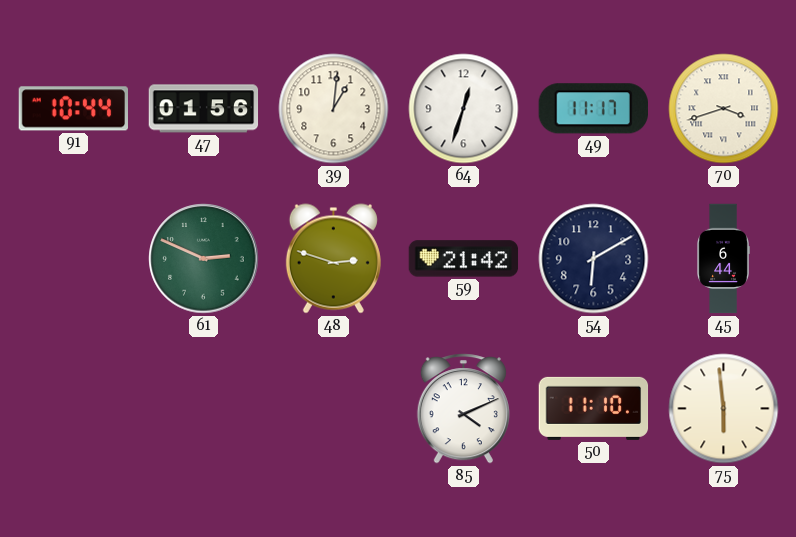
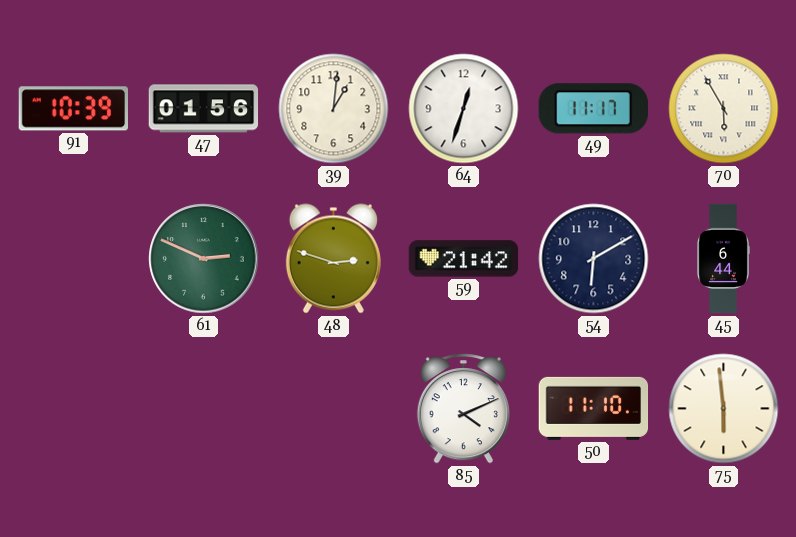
91: 10:44 -> 10:39
70: 3:42 -> 5:55
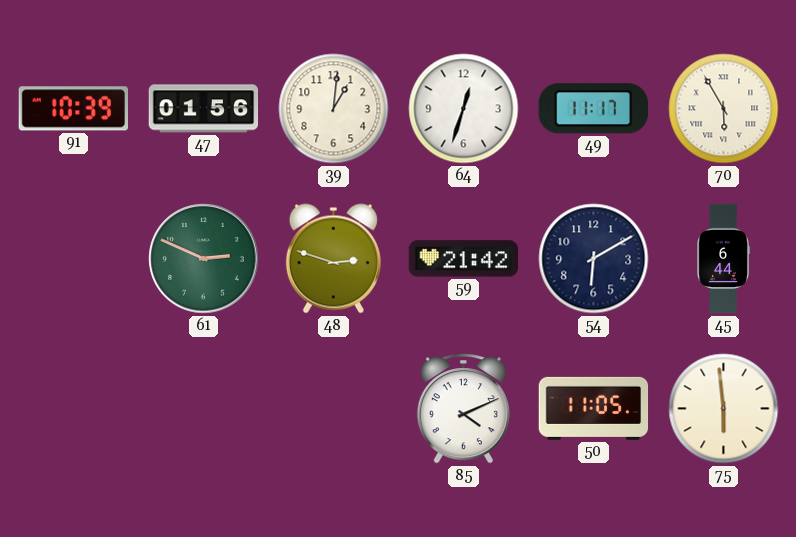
50: 11:10 -> 11:05
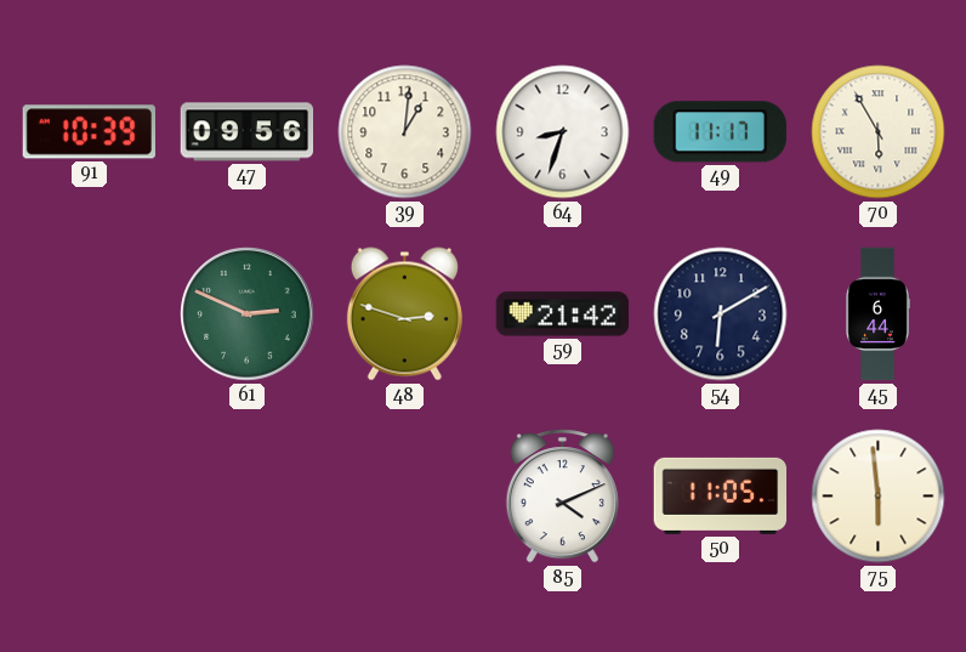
47: 01:56 -> 09:56
64: 12:33 -> 8:33
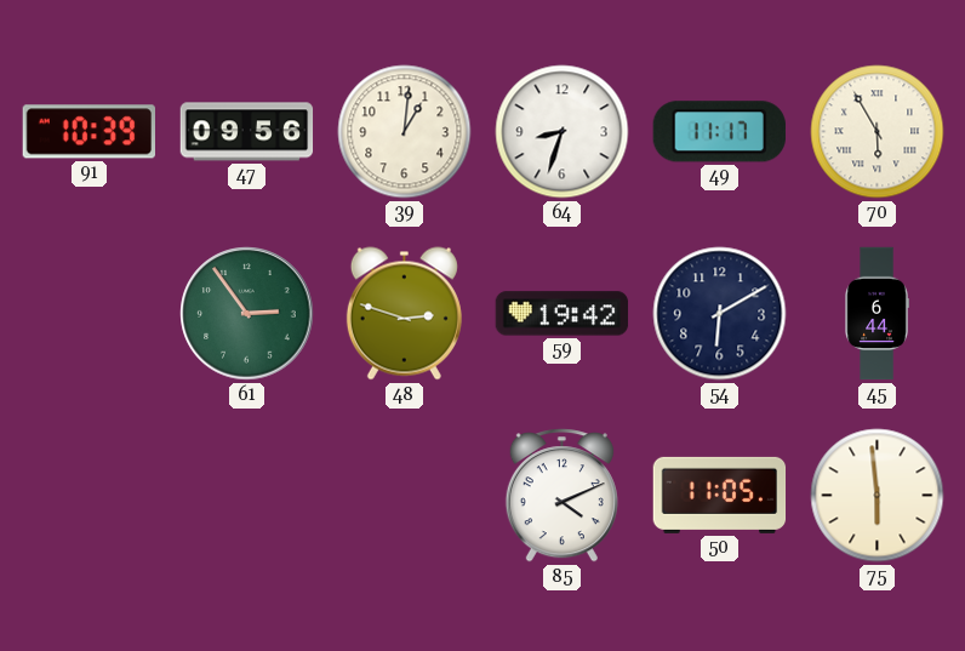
61: 2:49 -> 2:54
59: 21:42 -> 19:42
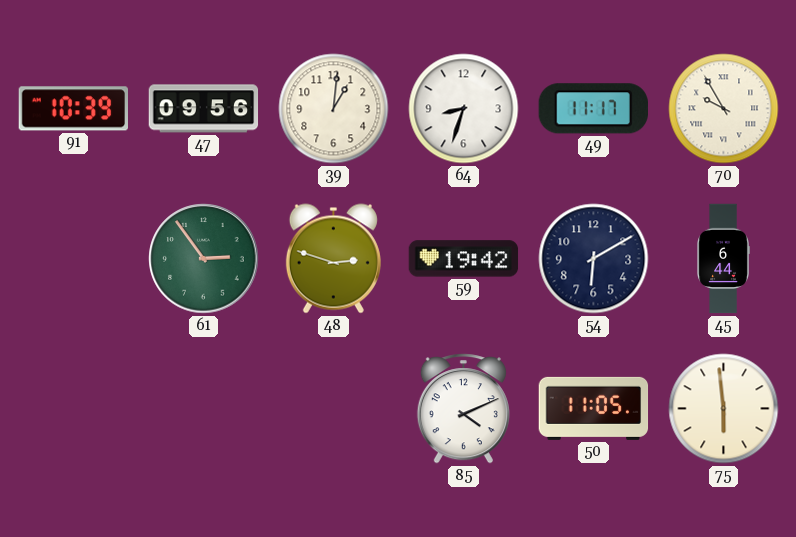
70: 5:55 -> 9:55
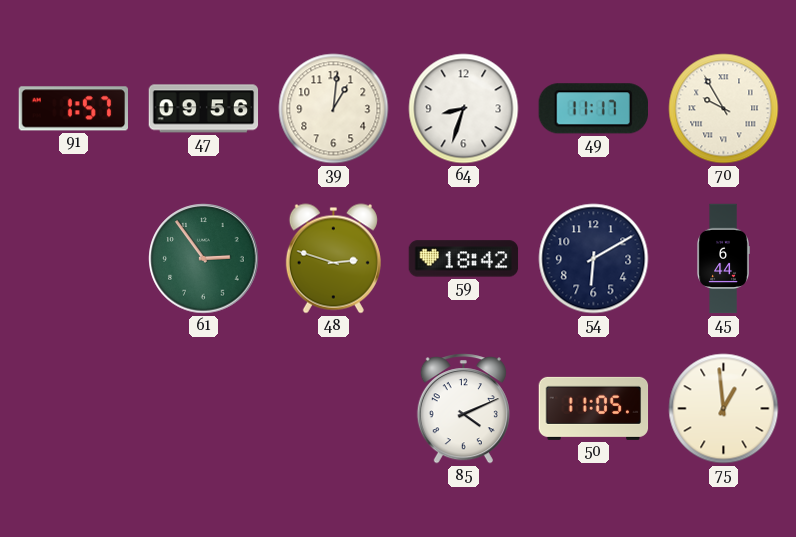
91: 10:39 -> 1:57
59: 19:42 -> 18:42
75: 5:59 -> 12:59
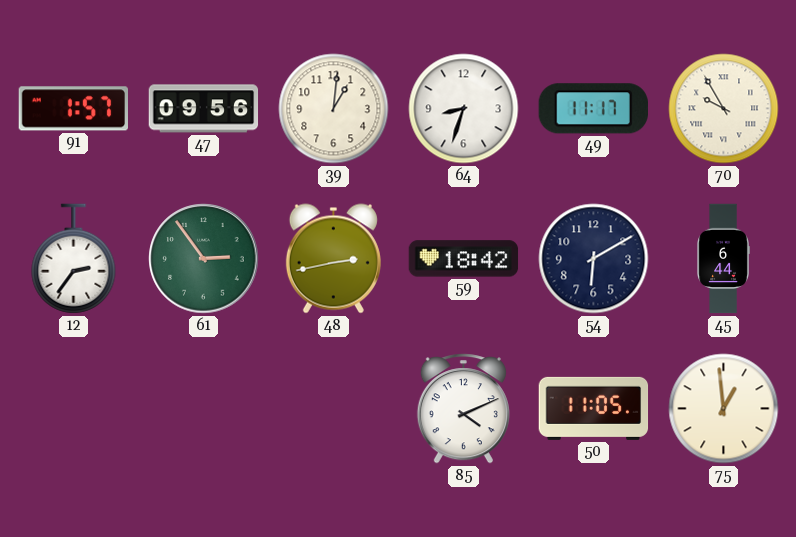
12: none -> 2:36
48: 2:48 -> 2:43
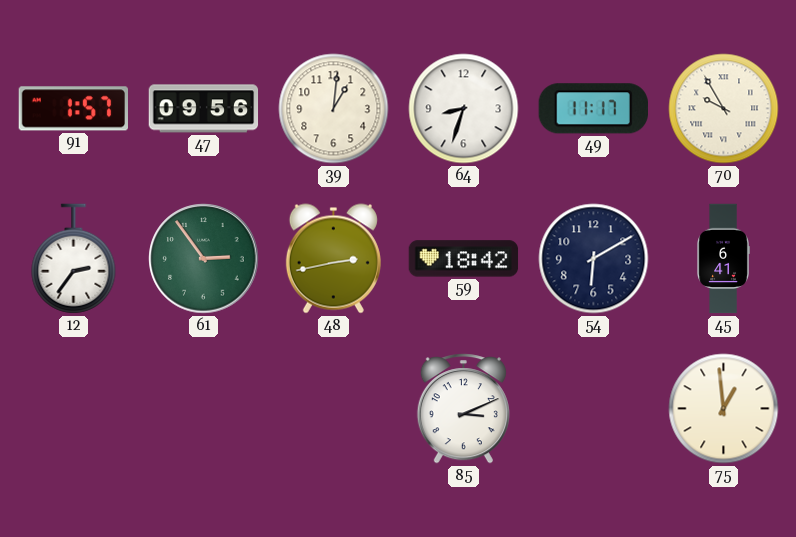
45: 6:44 -> 6:41
85: 4:11 -> 3:11
50: 11:05 -> none
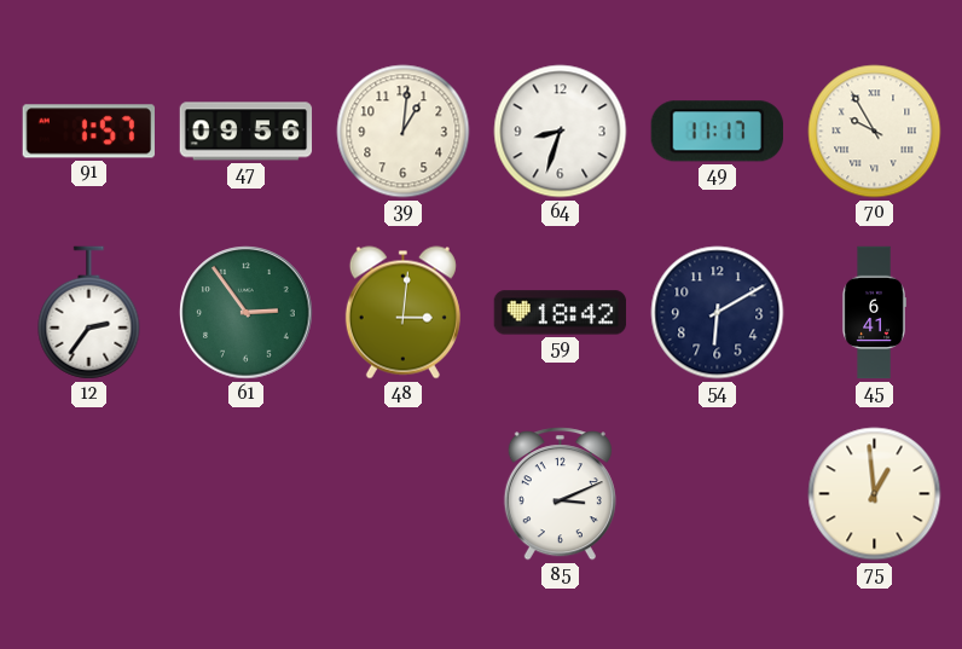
48: 2:43 -> 3:01
